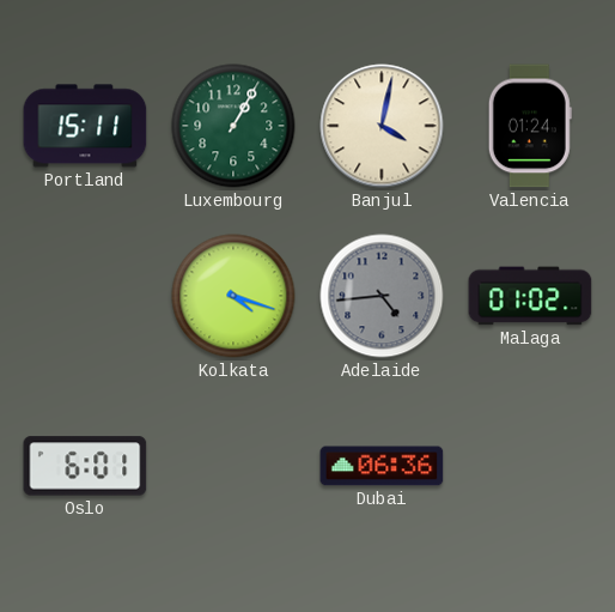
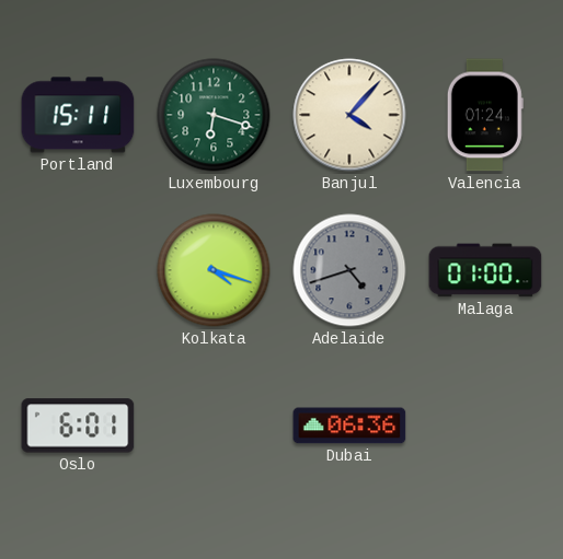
Luxembourg: 1:05 -> 6:18
Banjul: 4:02 -> 4:07
Adelaide: 4:44 -> 4:42
Malaga: 01:02 -> 01:00
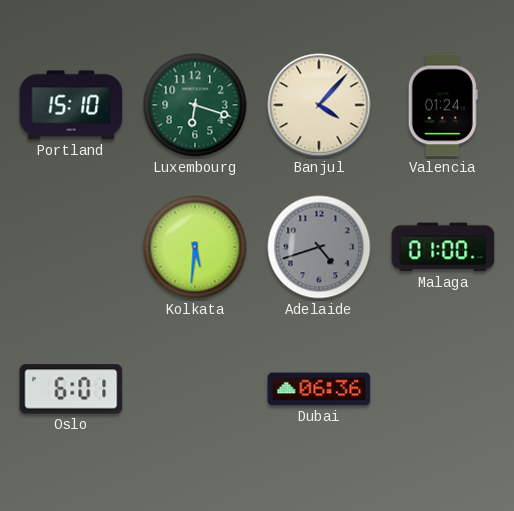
Portland: 15:11 -> 15:10
Kolkata: 4:18 -> 5:31
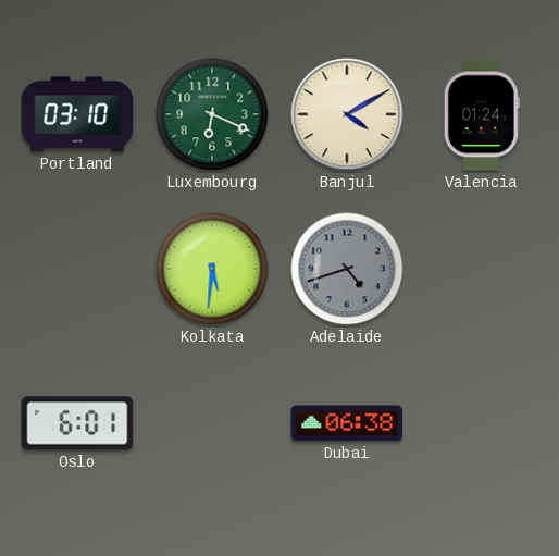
Portland: 15:10 -> 03:10
Luxembourg: 6:18 -> 6:19
Banjul: 4:07 -> 4:10
Malaga: 01:00 -> none
Dubai: 06:36 -> 06:38
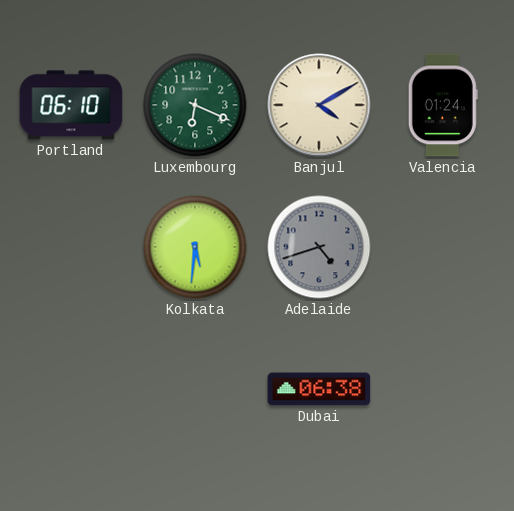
Portland: 03:10 -> 06:10
Oslo: 6:01 -> none
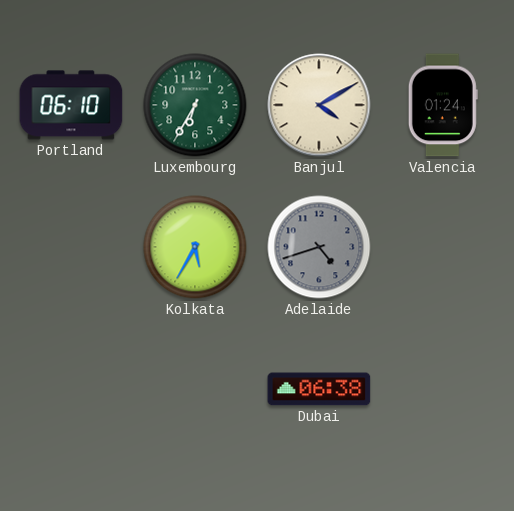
Luxembourg: 6:19 -> 6:35
Kolkata: 5:31 -> 5:35
